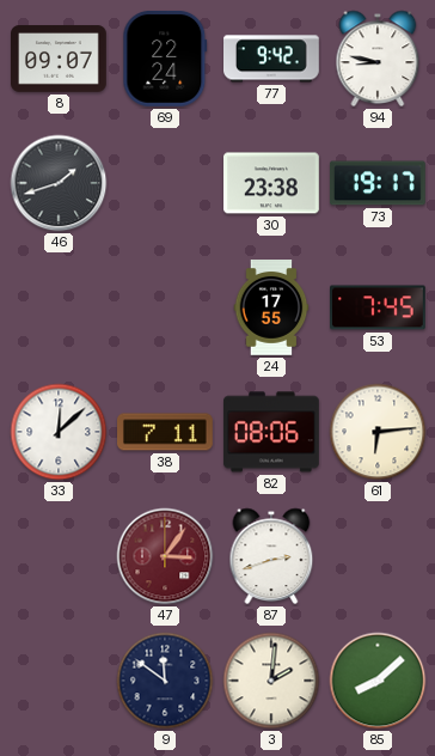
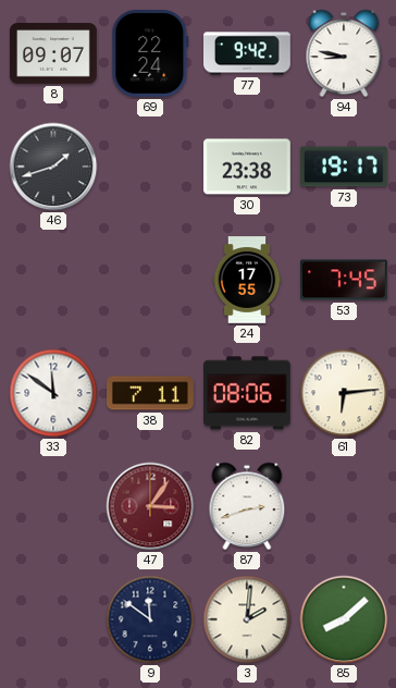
33: 12:08 -> 11:51
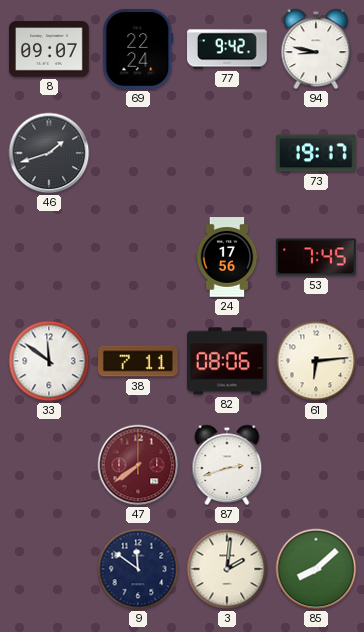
30: 23:38 -> none
24: 17:55 -> 17:56
47: 3:06 -> 7:39
